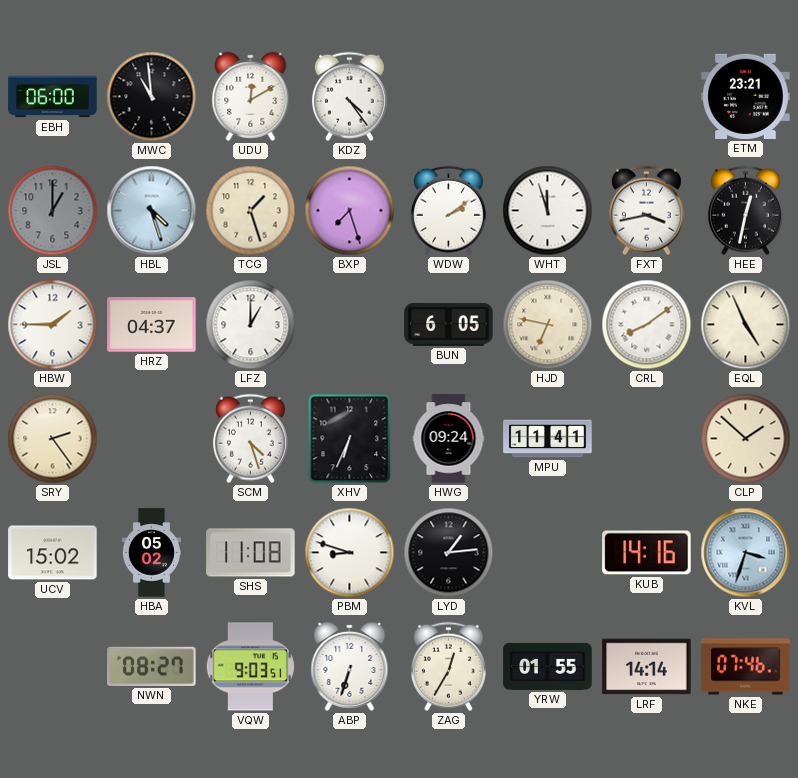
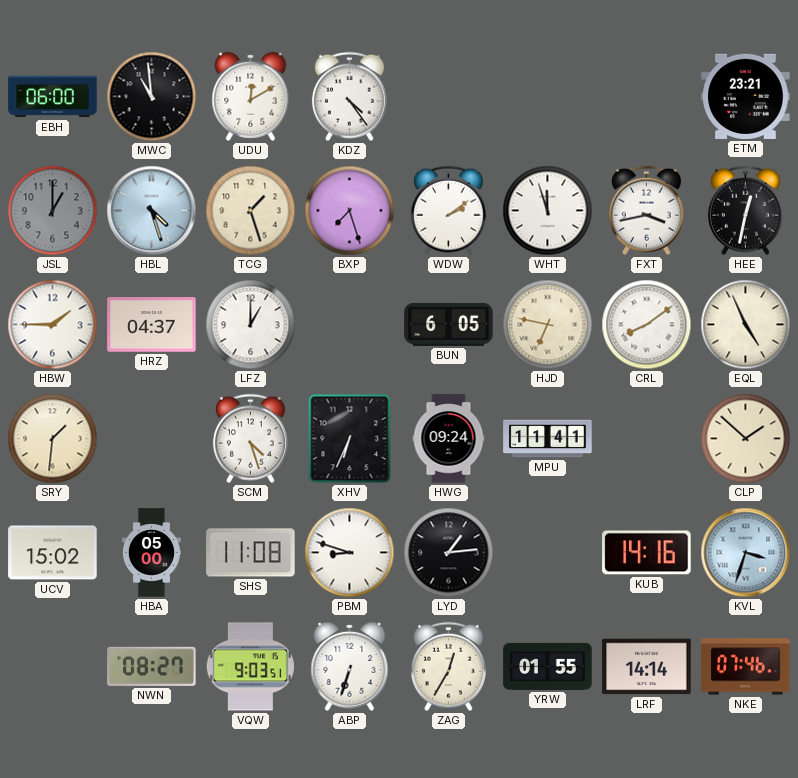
SRY: 2:24 -> 1:31
HBA: 05:02 -> 05:00
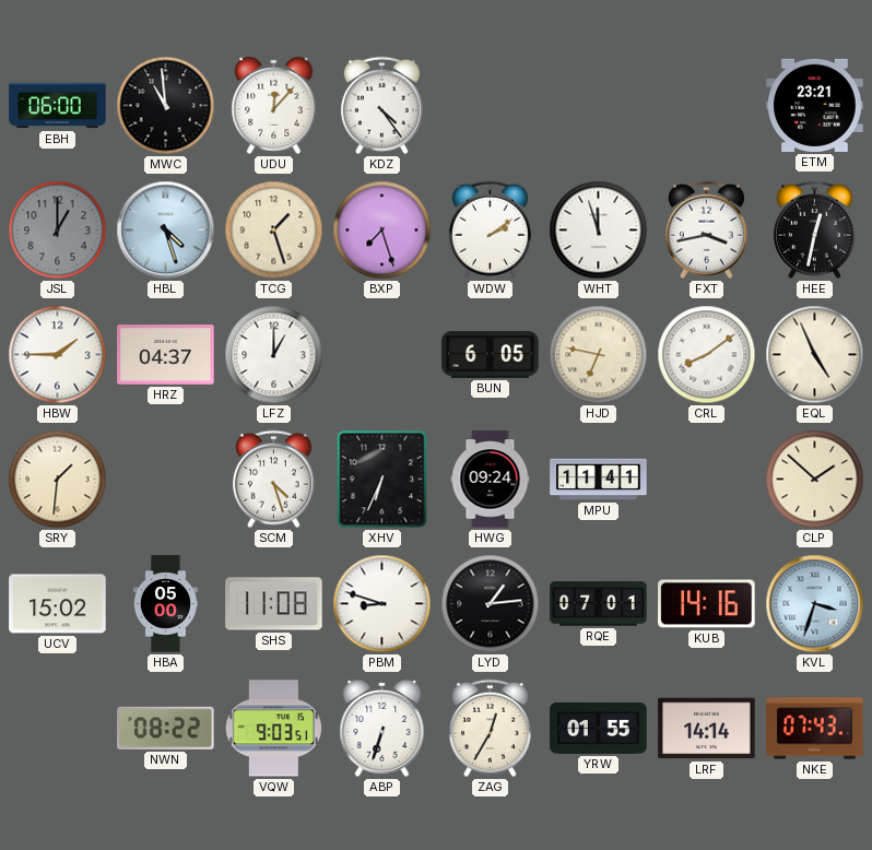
UDU: 12:10 -> 12:07
RQE: none -> 07:01
NWN: 08:27 -> 08:22
NKE: 07:46 -> 07:43
